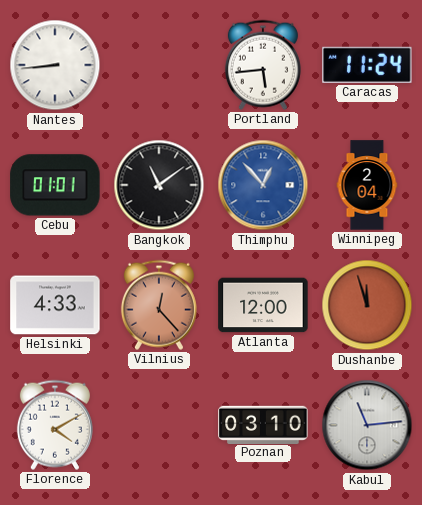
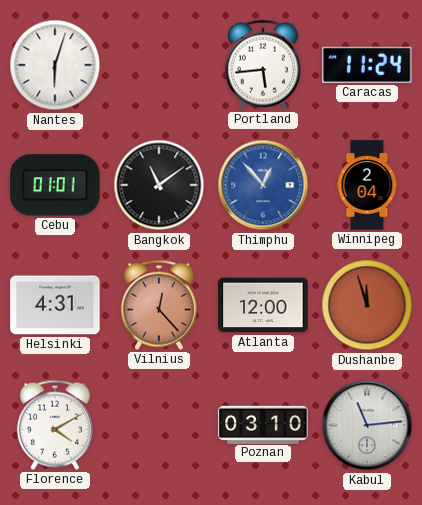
Nantes: 8:44 -> 6:03
Helsinki: 4:33 -> 4:31
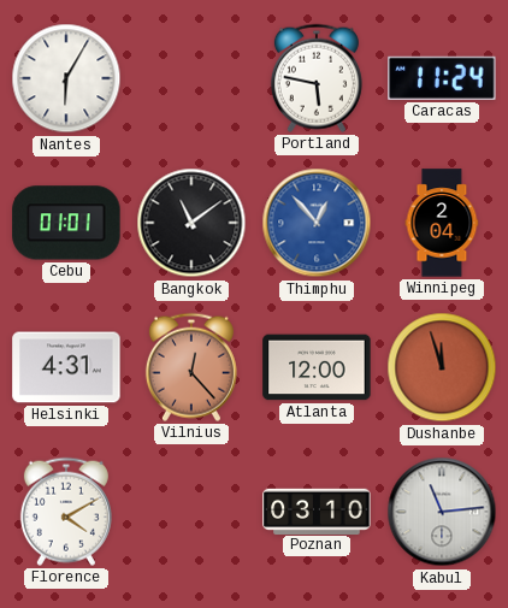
Nantes: 6:03 -> 6:05
Portland: 5:44 -> 5:47
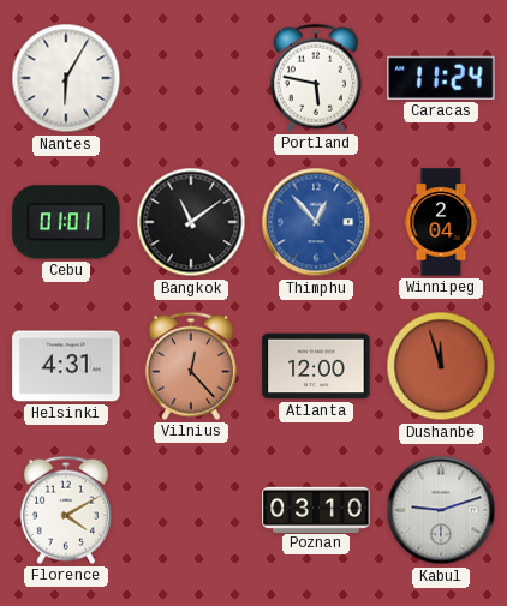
Kabul: 11:14 -> 9:12
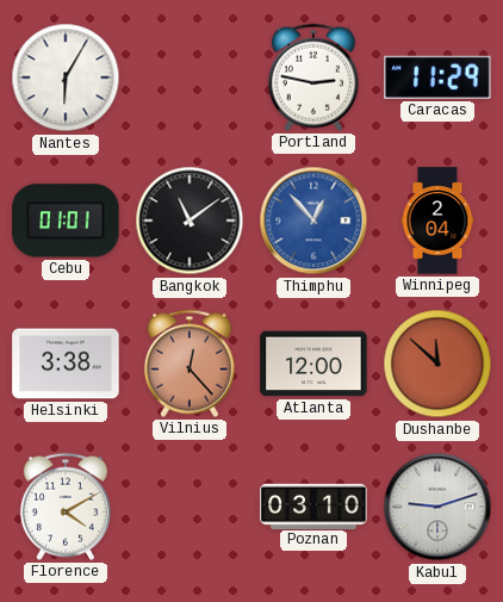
Portland: 5:47 -> 2:47
Caracas: 11:24 -> 11:29
Helsinki: 4:31 -> 3:38
Dushanbe: 11:57 -> 11:52
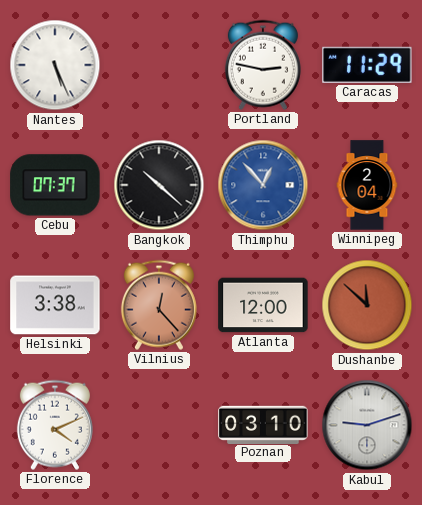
Nantes: 6:05 -> 5:26
Cebu: 01:01 -> 07:37
Bangkok: 11:09 -> 10:22
Florence: 4:10 -> 4:11
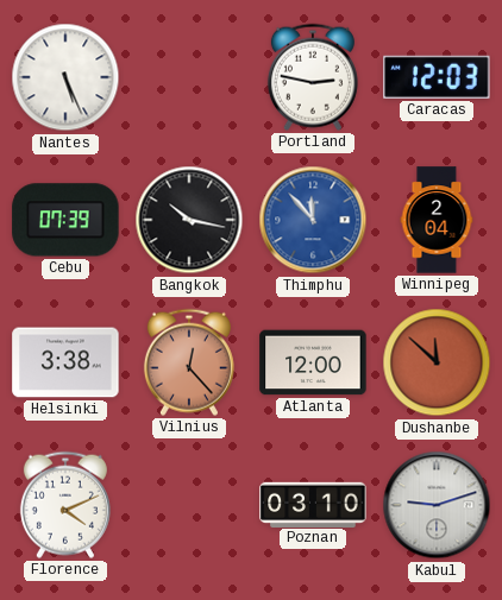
Caracas: 11:29 -> 12:03
Cebu: 07:37 -> 07:39
Bangkok: 10:22 -> 10:17
Thimphu: 12:53 -> 11:53
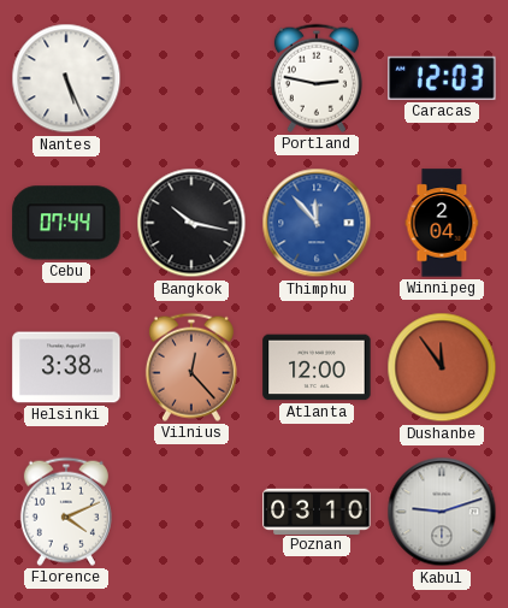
Cebu: 07:39 -> 07:44
Dushanbe: 11:52 -> 11:54
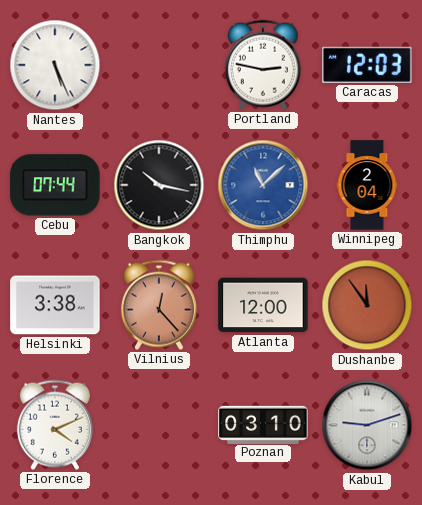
Thimphu: 11:53 -> 11:08
